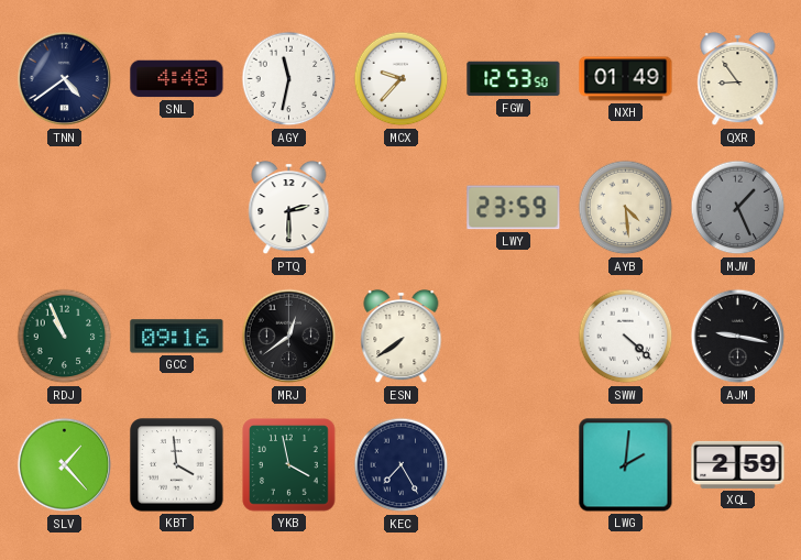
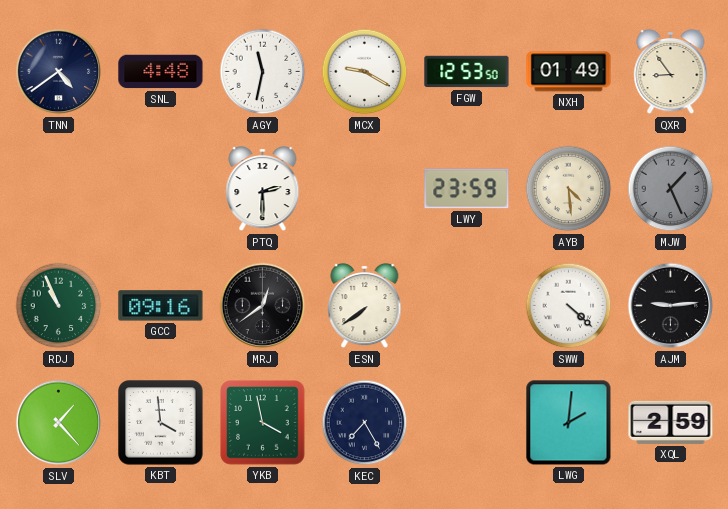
MCX: 9:37 -> 9:20
AJM: 9:17 -> 9:14
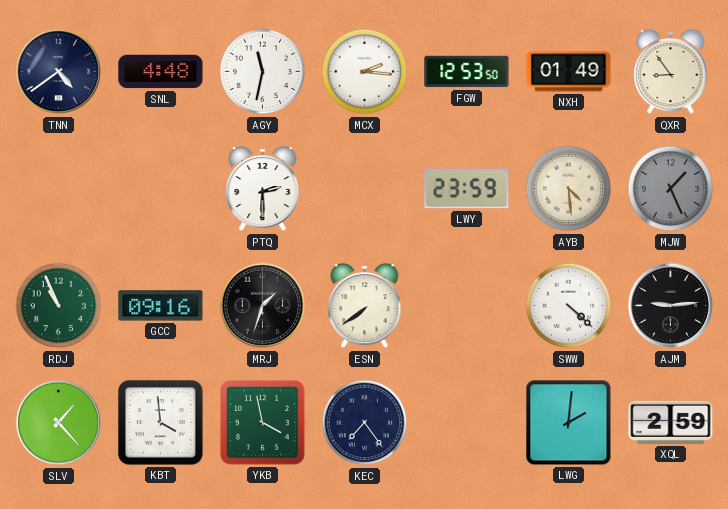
MCX: 9:20 -> 2:16
MRJ: 12:39 -> 1:33
KEC: 7:25 -> 7:24
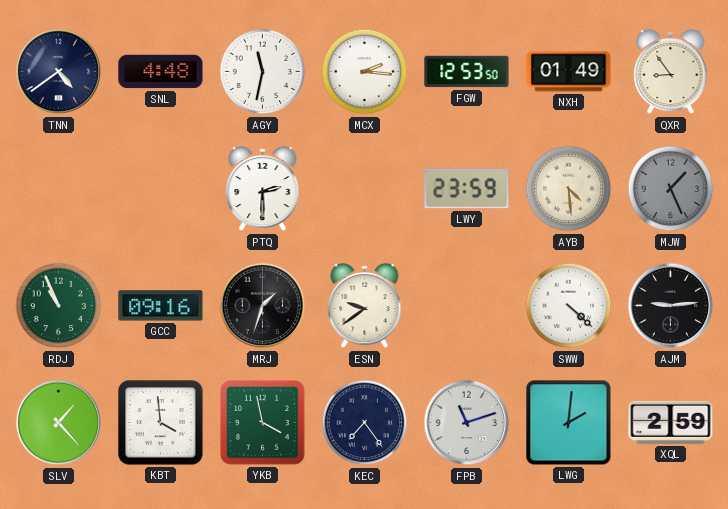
ESN: 7:39 -> 9:39
FPB: none -> 11:12
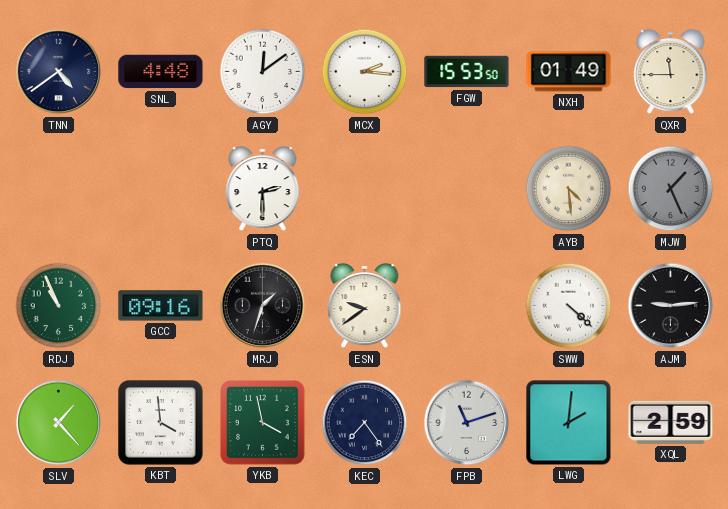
AGY: 11:32 -> 12:09
FGW: 12:53 -> 15:53
QXR: 8:54 -> 11:45
LWY: 23:59 -> none
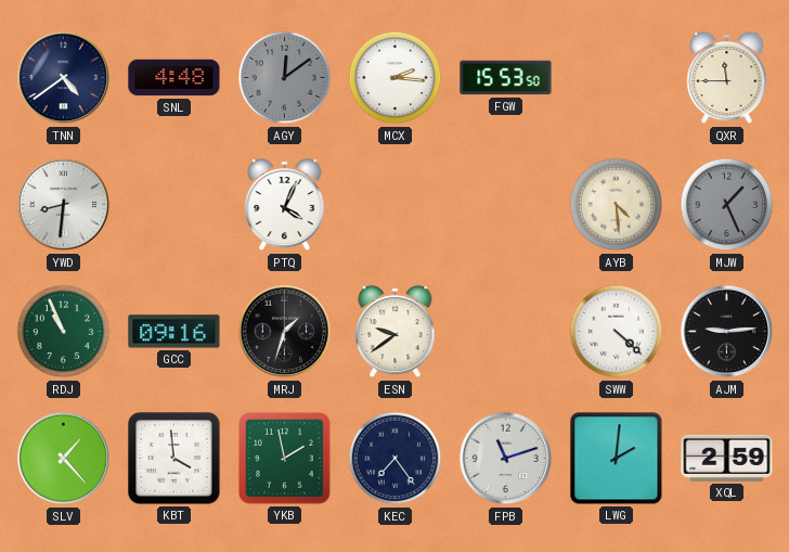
AGY dial: white -> grey
NXH: 01:49 -> none
YWD: none -> 8:31
PTQ: 2:30 -> 4:04
YKB: 3:58 -> 1:58
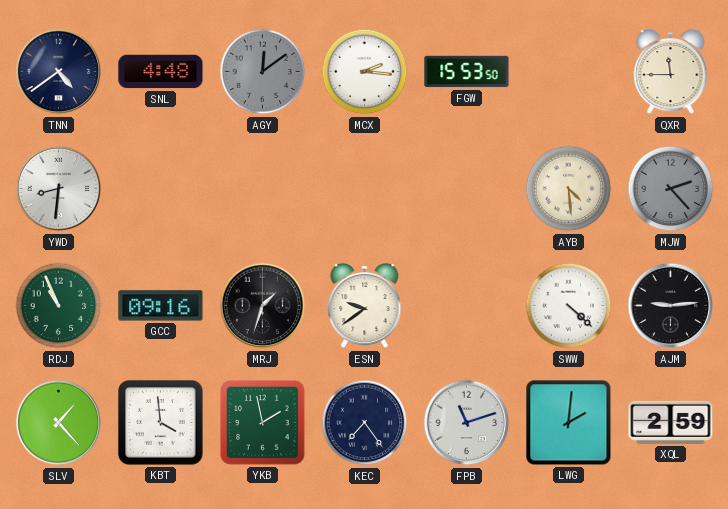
PTQ: 4:04 -> none
MJW: 1:26 -> 2:23
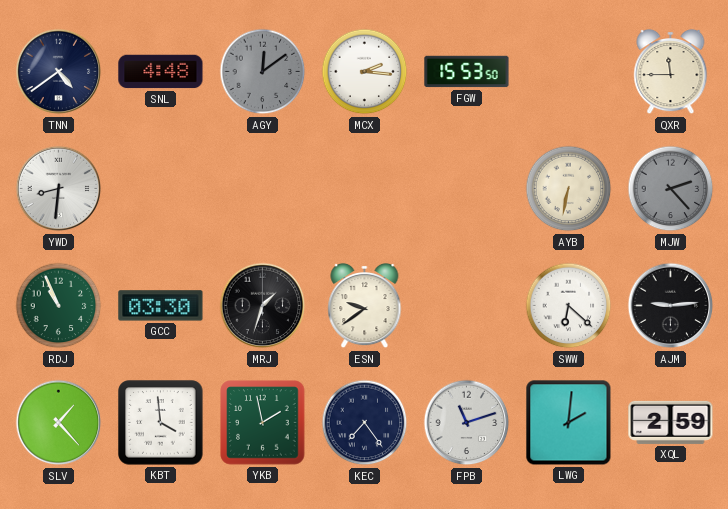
AYB: 4:29 -> 6:32
GCC: 09:16 -> 03:30
SWW: 4:22 -> 6:22
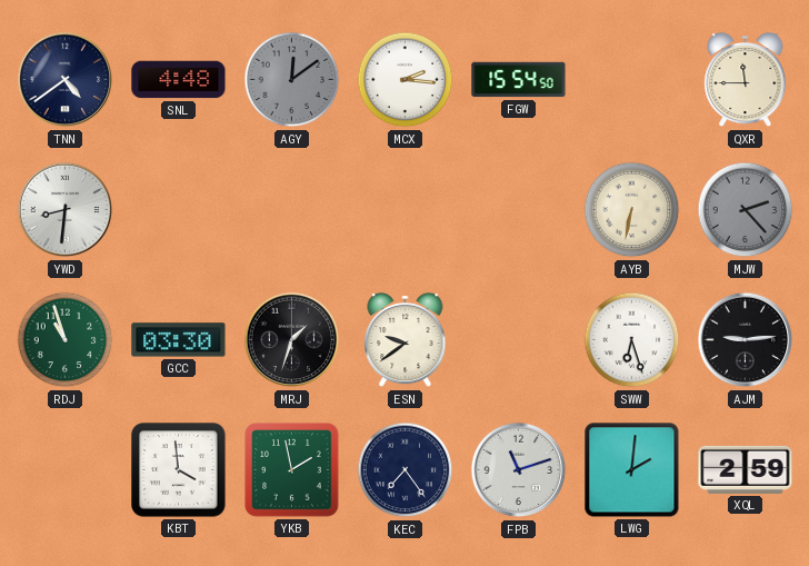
FGW: 15:53 -> 15:54
RDJ: 10:56 -> 10:57
SWW: 6:22 -> 6:27
SLV: 1:23 -> none
